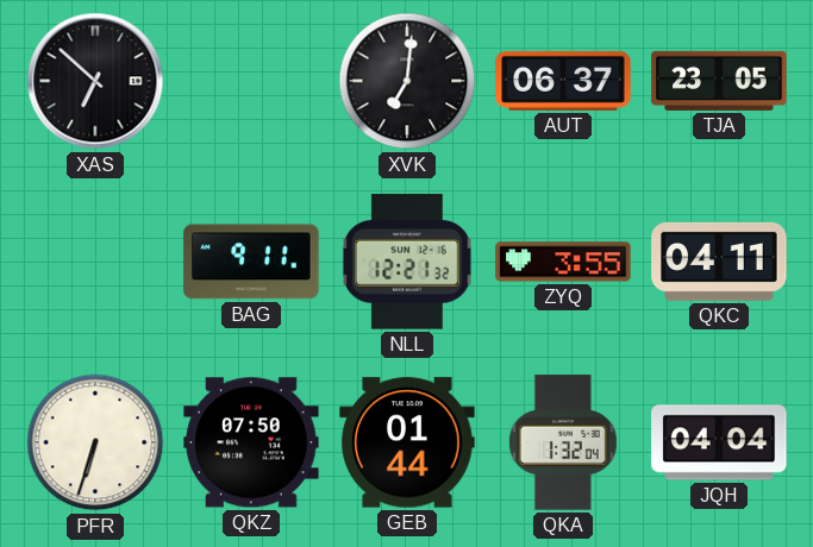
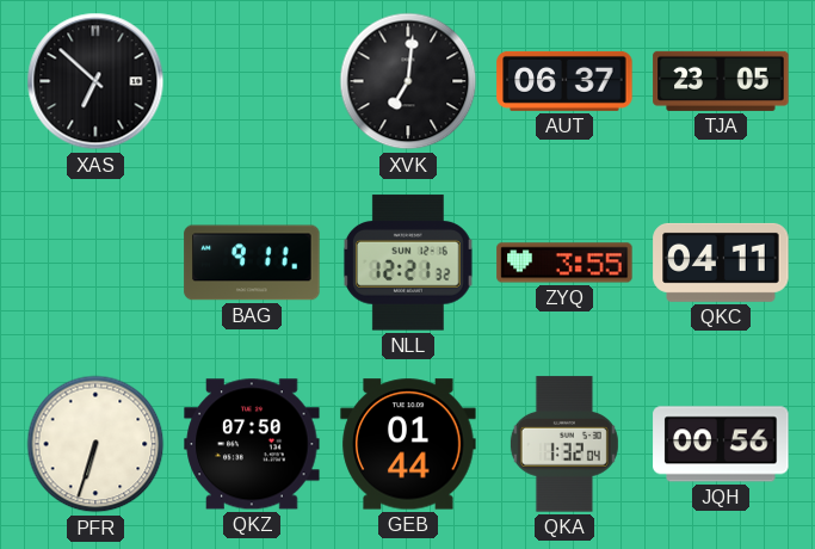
JQH: 04:04 -> 00:56
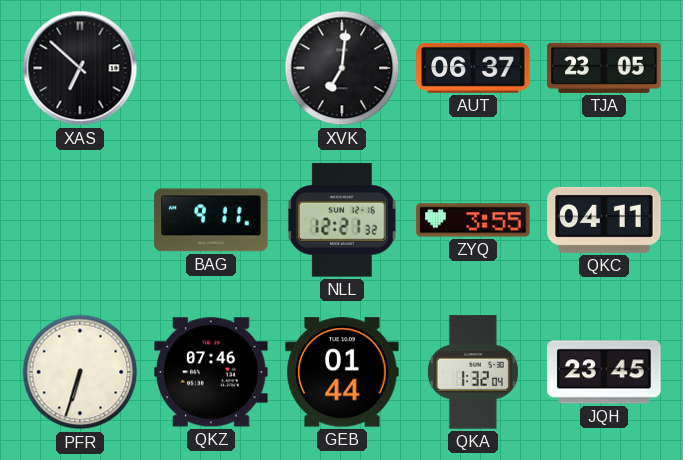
QKZ: 07:50 -> 07:46
JQH: 00:56 -> 23:45
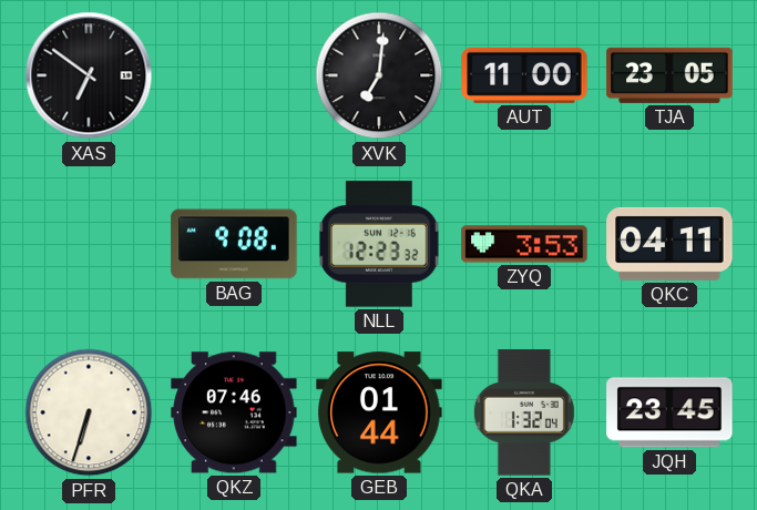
XAS: 6:52 -> 6:51
AUT: 06:37 -> 11:00
BAG: 9:11 -> 9:08
NLL: 12:21 -> 12:23
ZYQ: 3:55 -> 3:53
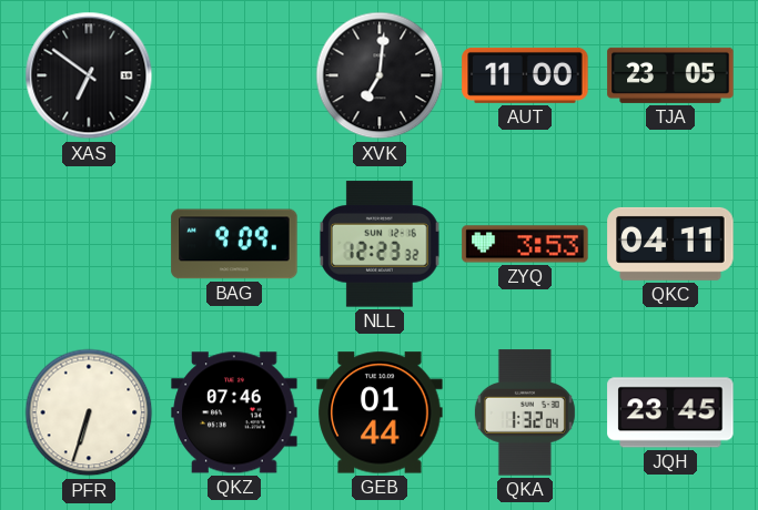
BAG: 9:08 -> 9:09
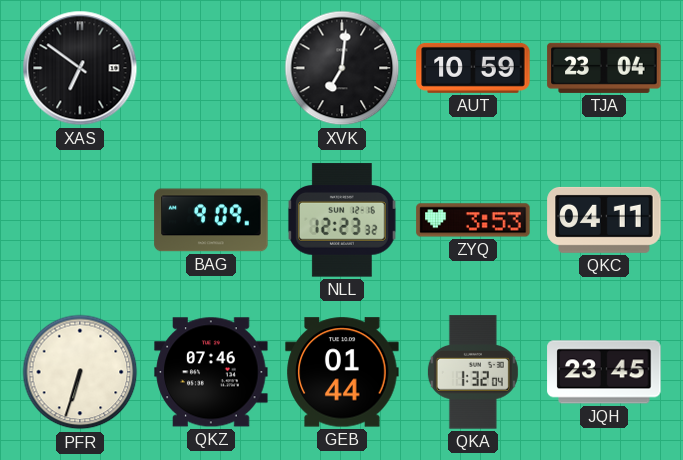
AUT: 11:00 -> 10:59
TJA: 23:05 -> 23:04
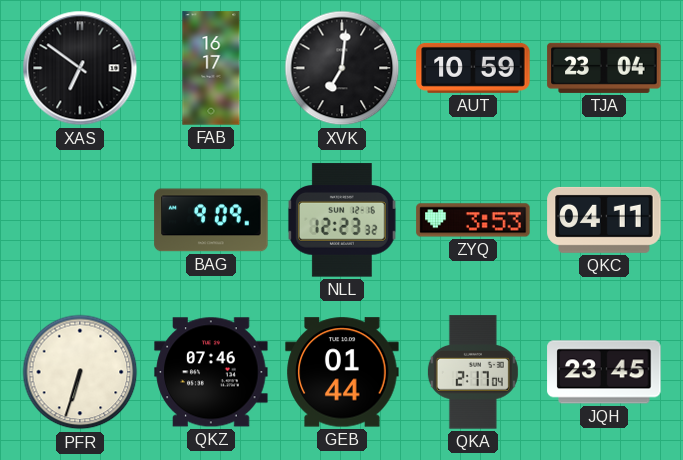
FAB: none -> 16:17
QKA: 1:32 -> 2:17
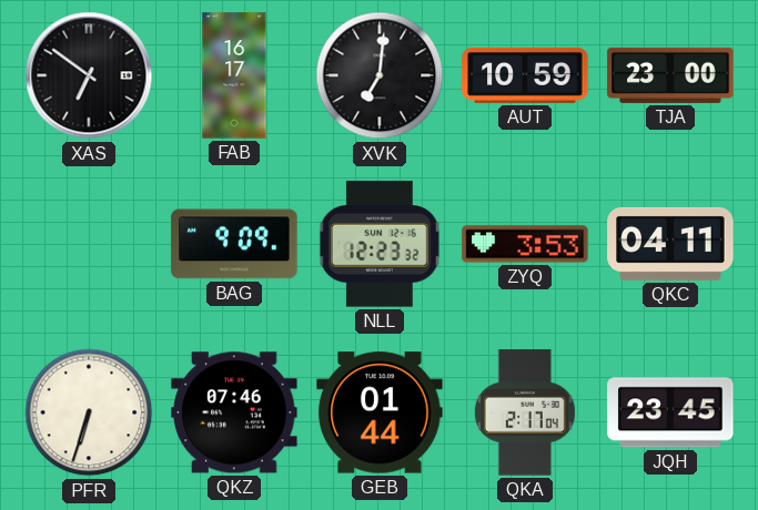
TJA: 23:04 -> 23:00
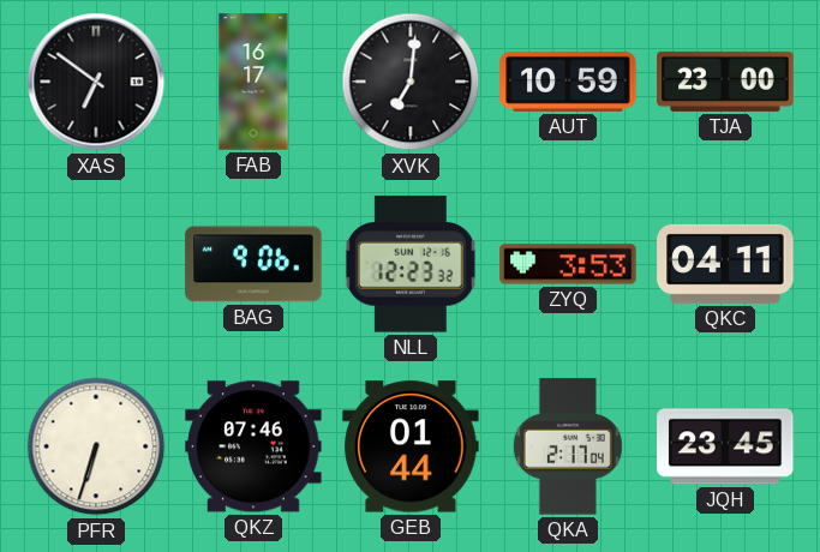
BAG: 9:09 -> 9:06
